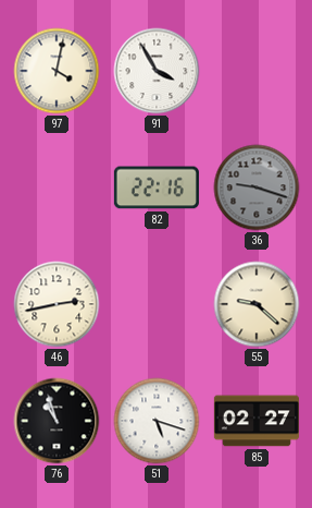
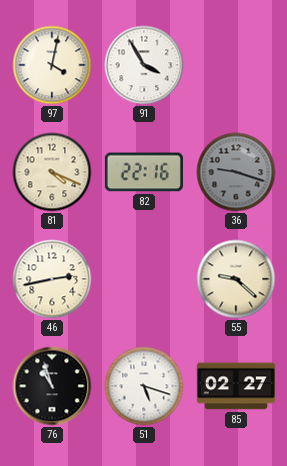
81: none -> 4:19
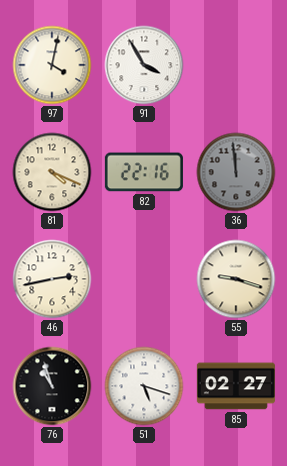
36: 9:18 -> 11:59
55: 9:22 -> 9:18
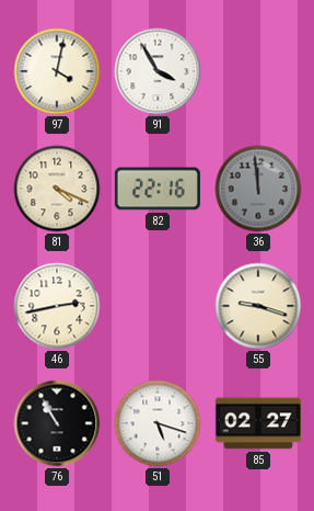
76: 10:57 -> 10:55
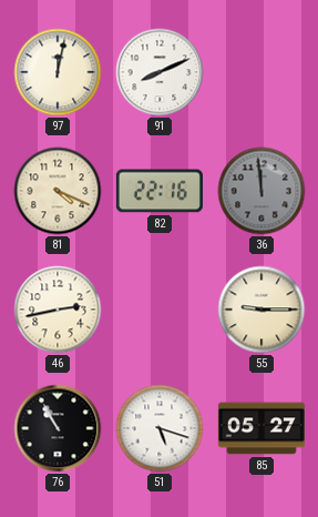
97: 4:02 -> 12:02
91: 3:55 -> 8:11
55: 9:18 -> 9:15
85: 02:27 -> 05:27
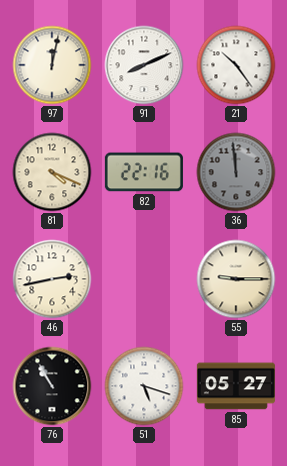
21: none -> 10:24
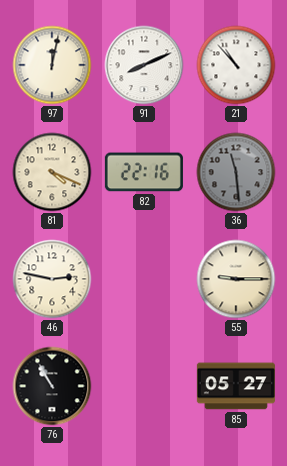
21: 10:24 -> 10:53
36: 11:59 -> 11:29
46: 2:43 -> 2:47
51: 5:18 -> none
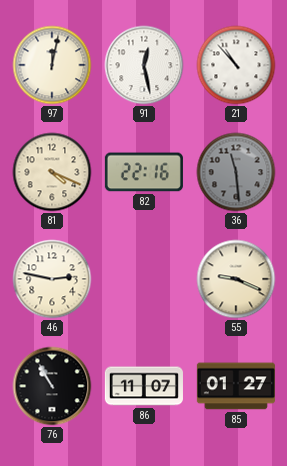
91: 8:11 -> 12:28
55: 9:15 -> 9:19
86: none -> 11:07
85: 05:27 -> 01:27
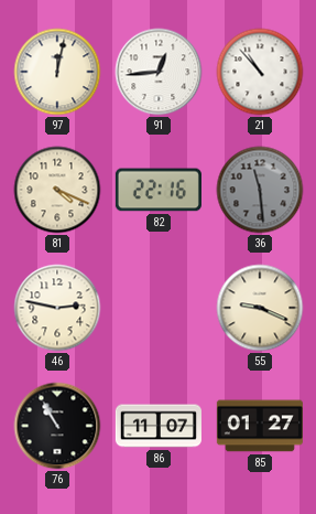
91: 12:28 -> 12:44
